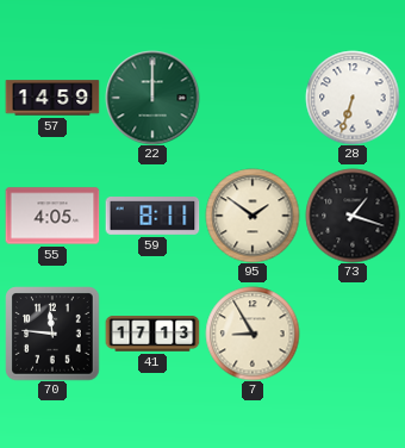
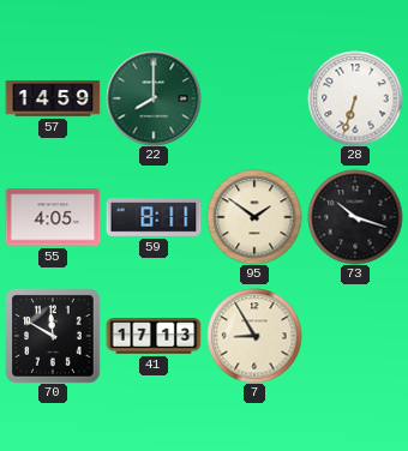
22: 12:00 -> 8:00
73: 1:18 -> 10:18
70: 11:46 -> 11:50
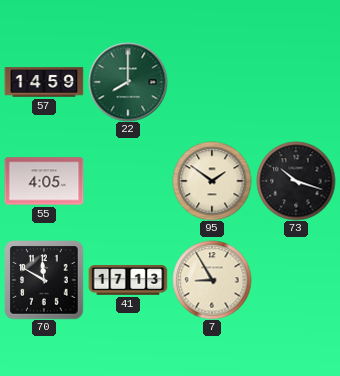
28: 6:33 -> none
59: 8:11 -> none
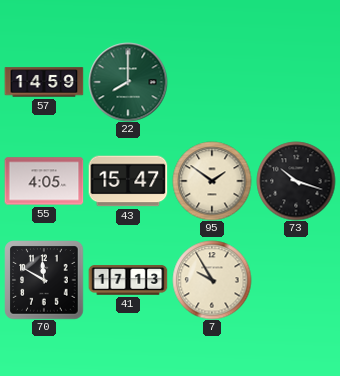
43: none -> 15:47
7: 8:55 -> 9:55
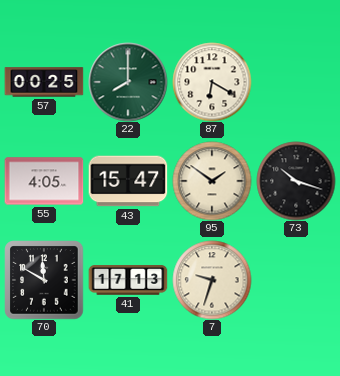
57: 14:59 -> 00:25
87: none -> 6:20
7: 9:55 -> 9:33
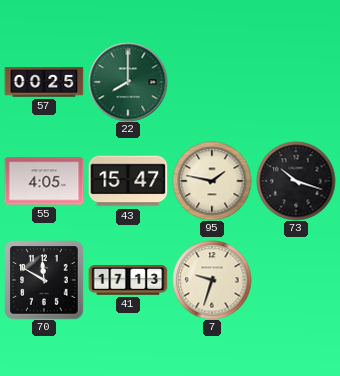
87: 6:20 -> none
95: 1:51 -> 1:47
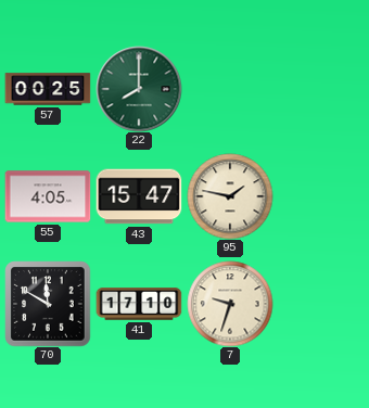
73: 10:18 -> none
41: 17:13 -> 17:10
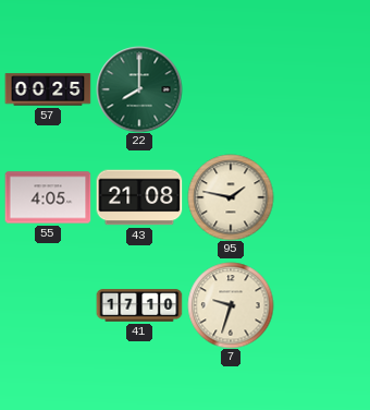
43: 15:47 -> 21:08
70: 11:50 -> none
